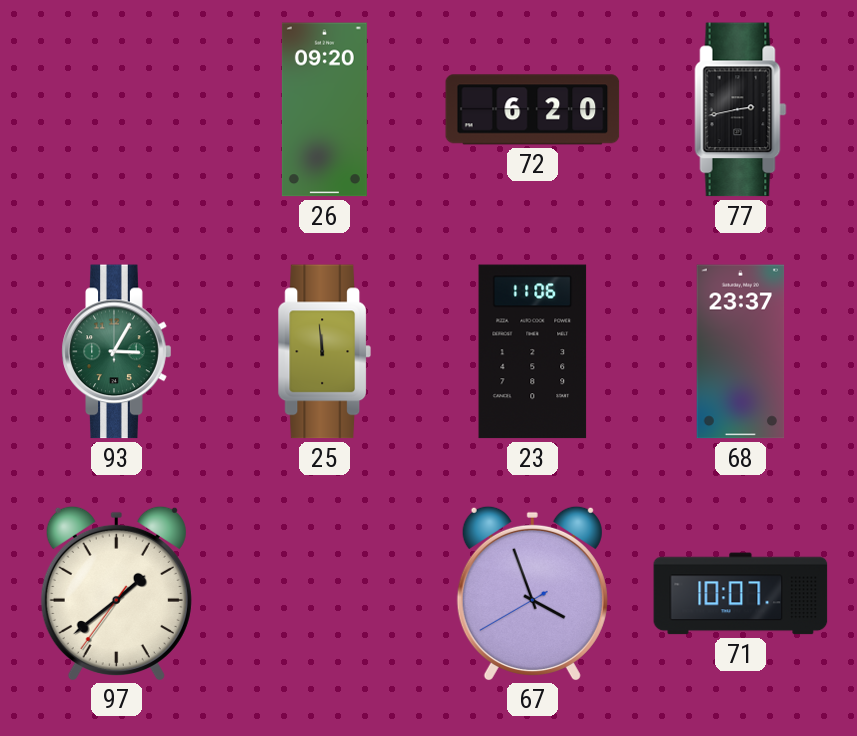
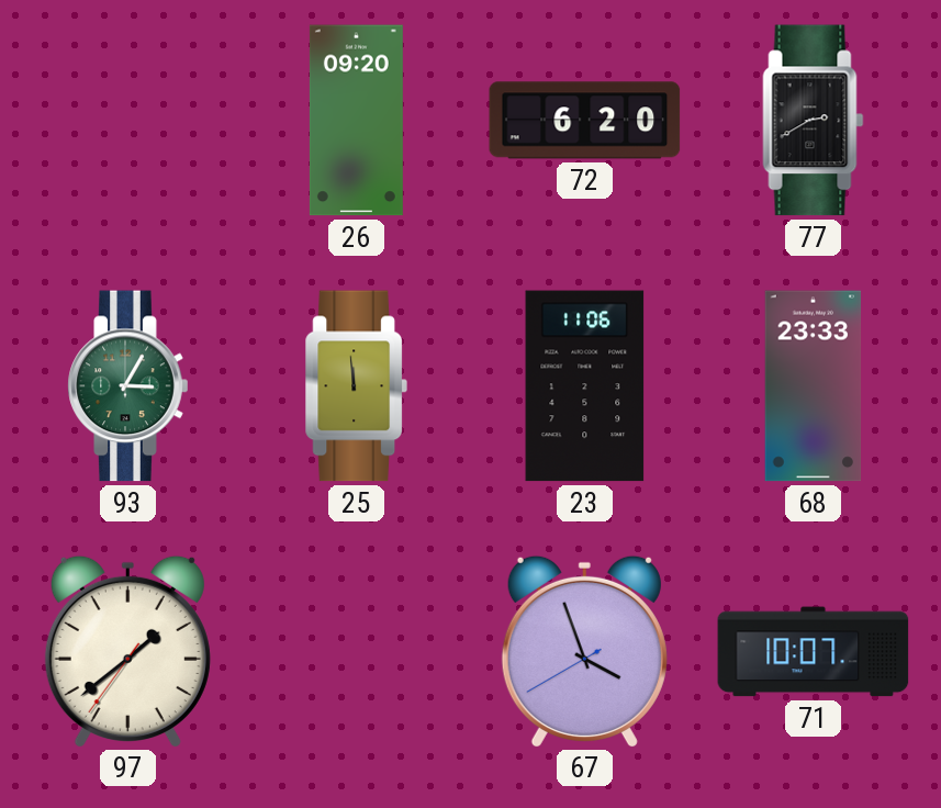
77: 2:43 -> 2:40
68: 23:37 -> 23:33
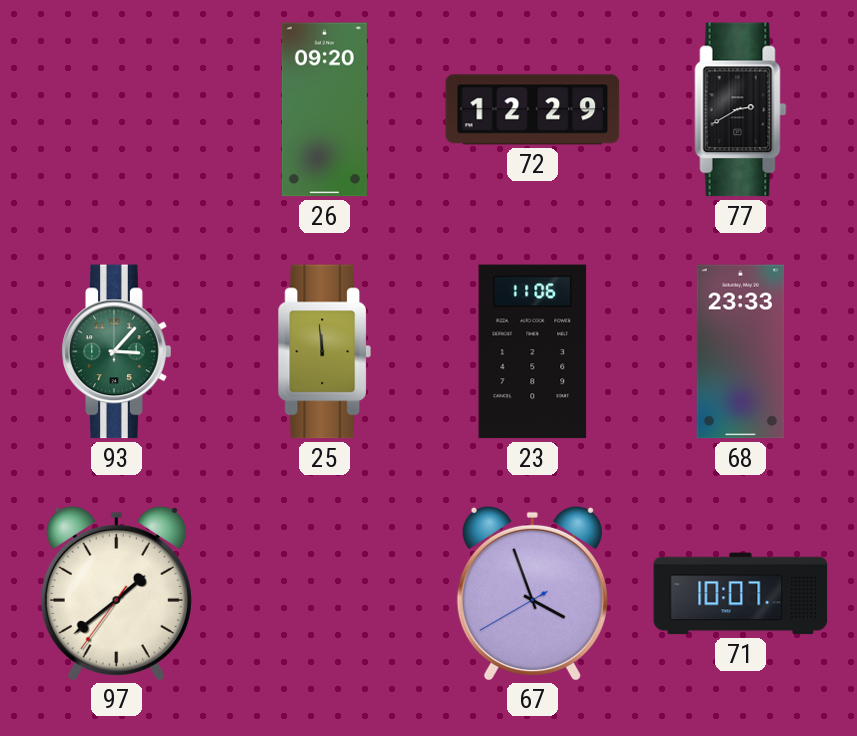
72: 6:20 -> 12:29
93: 3:05 -> 3:07
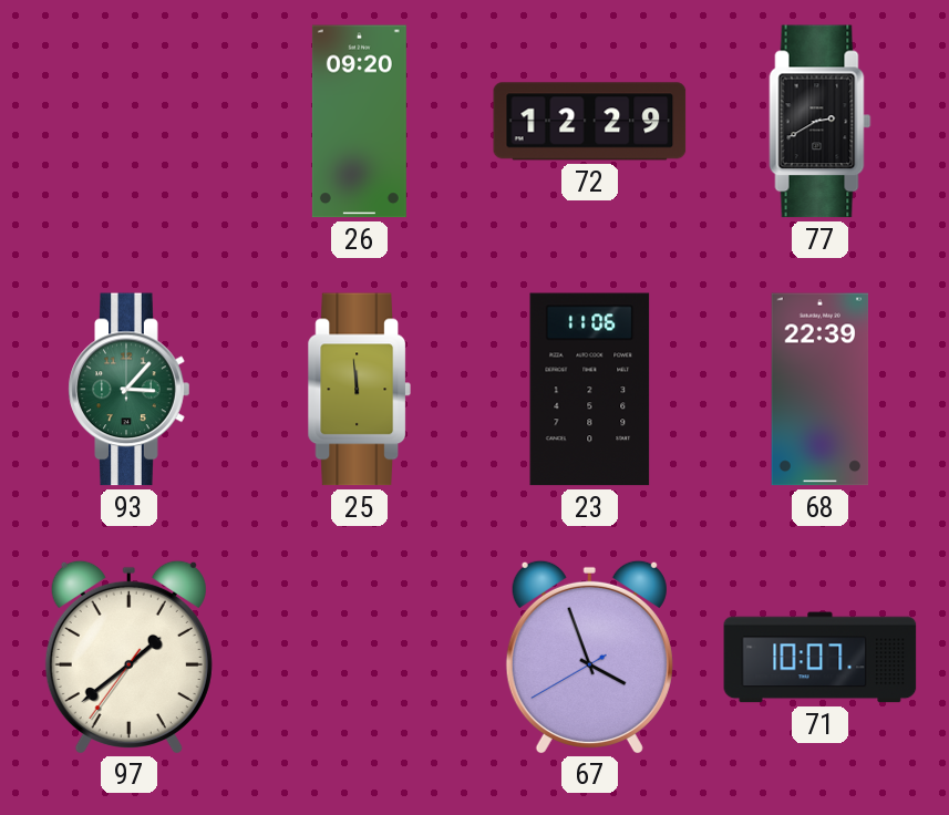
68: 23:33 -> 22:39
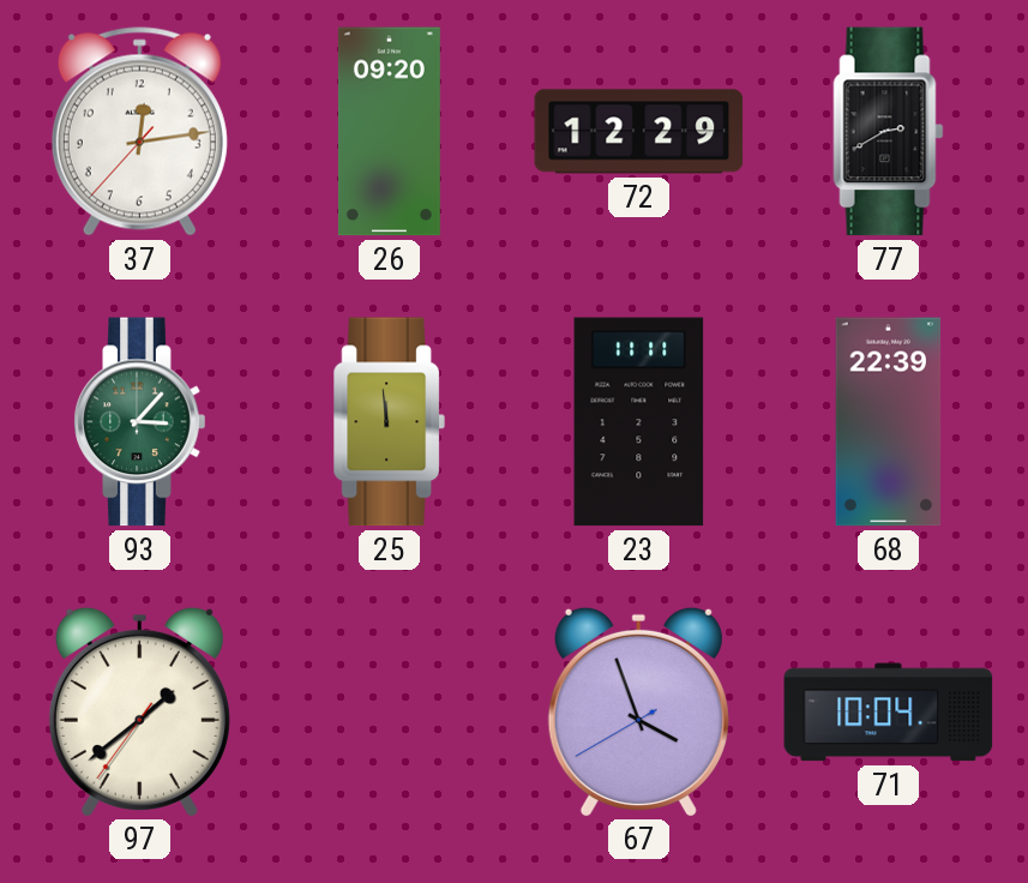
37: none -> 12:13
23: 11:06 -> 11:11
71: 10:07 -> 10:04
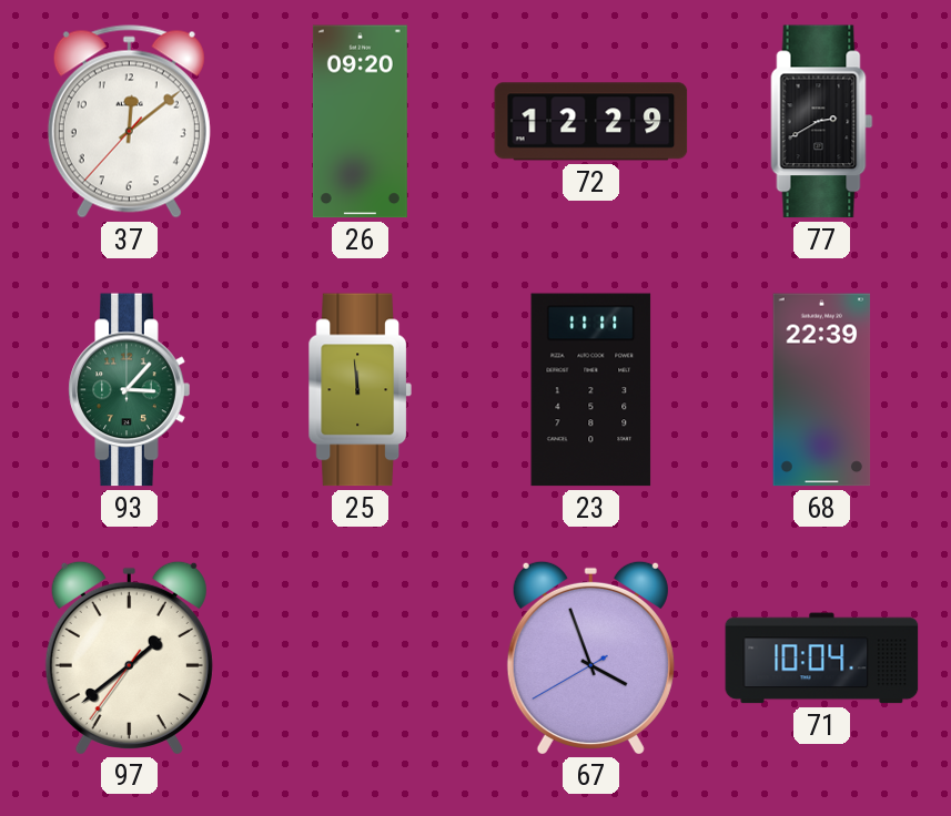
37: 12:13 -> 12:08
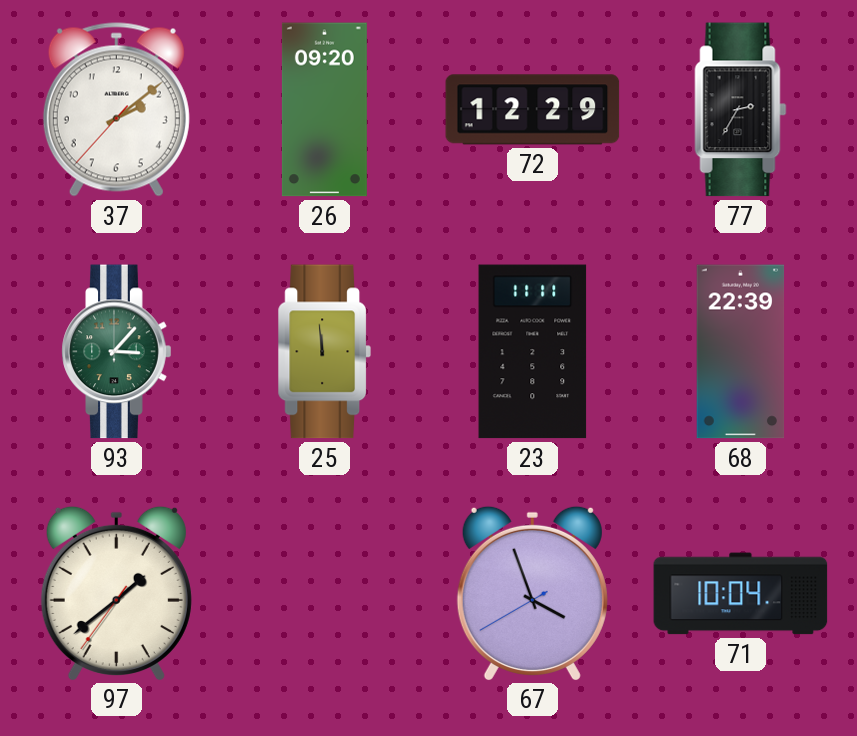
37: 12:08 -> 2:08
77: 2:40 -> 2:35
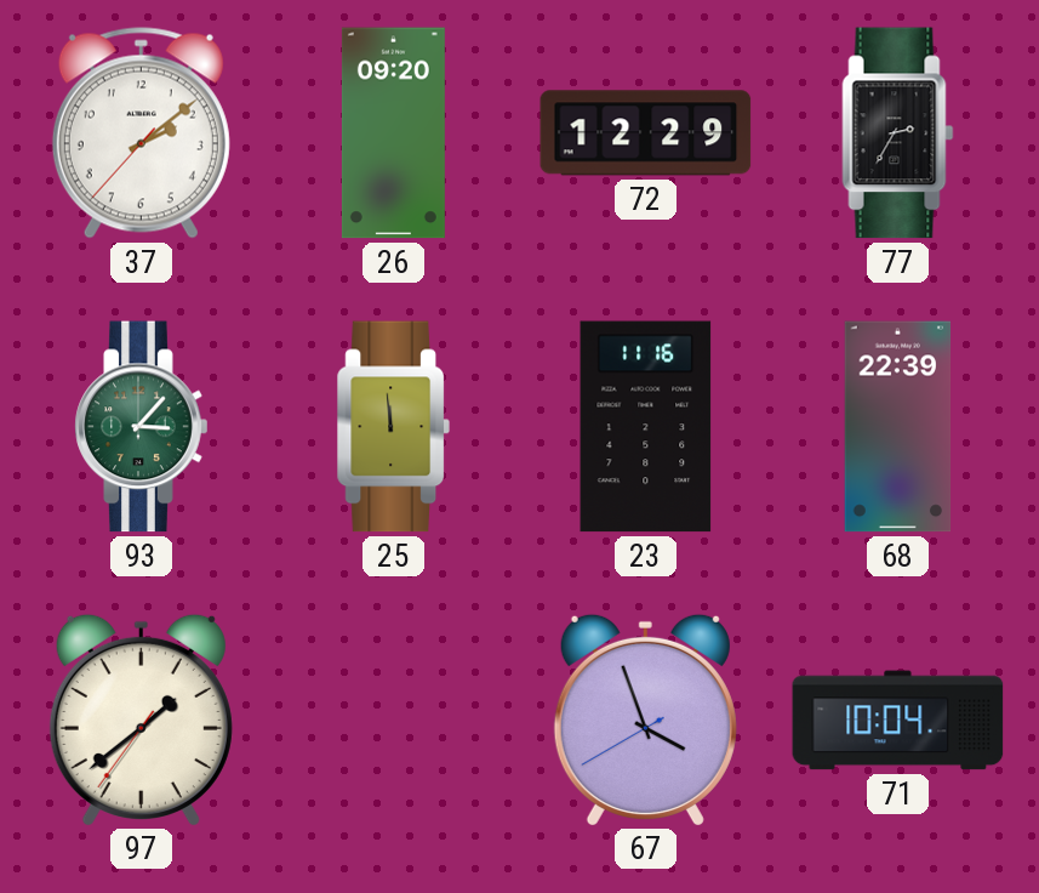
23: 11:11 -> 11:16
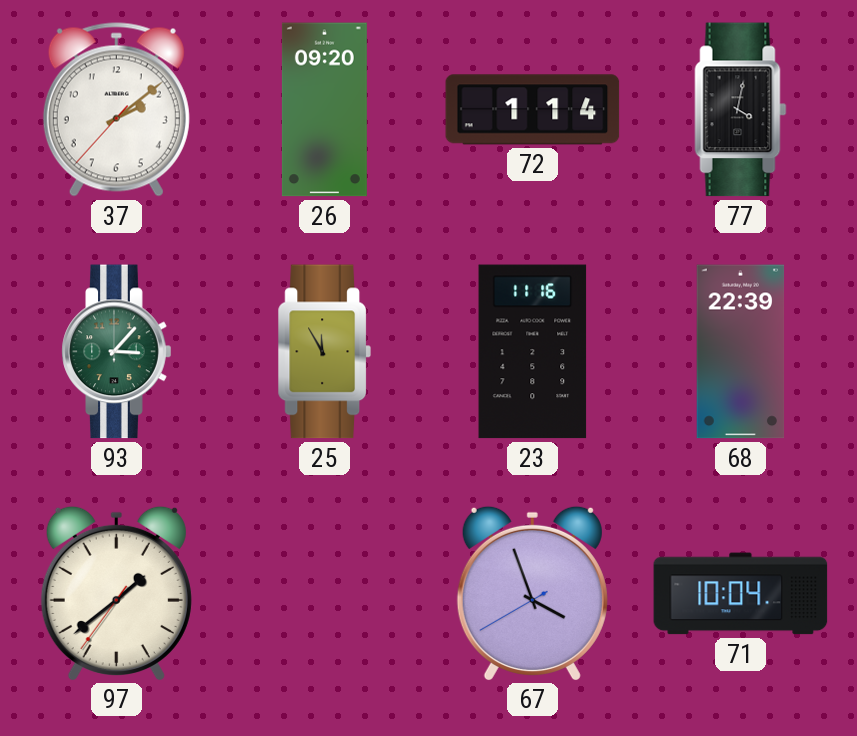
72: 12:29 -> 1:14
77: 2:35 -> 4:02
25: 11:59 -> 11:55
